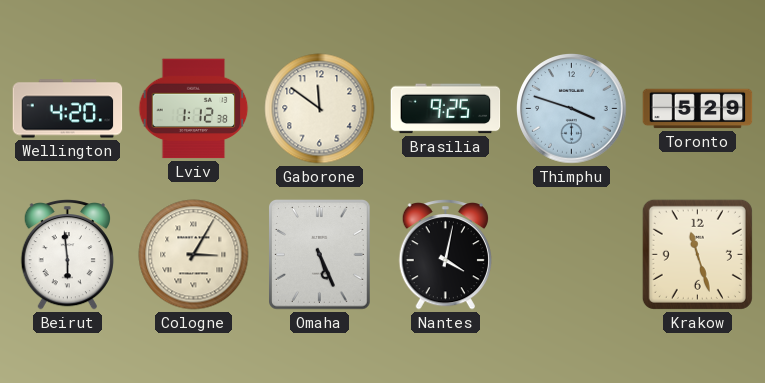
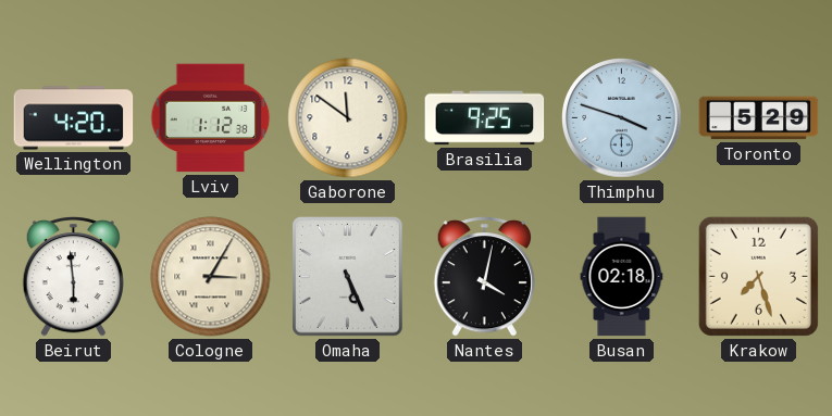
Busan: none -> 02:18
Krakow: 11:27 -> 7:27
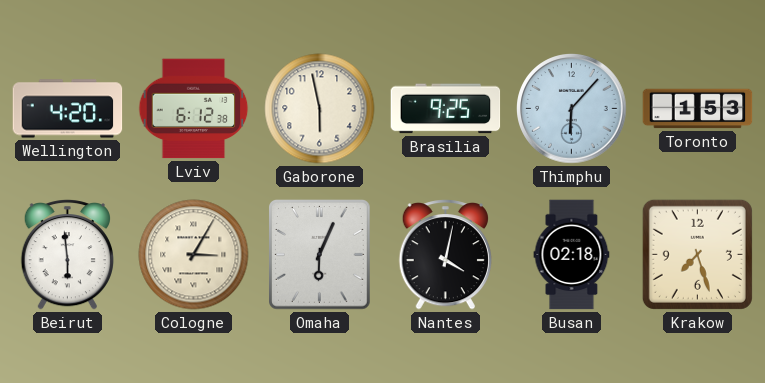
Lviv: 1:12 -> 6:12
Gaborone: 11:51 -> 5:58
Thimphu: 3:48 -> 6:07
Toronto: 5:29 -> 1:53
Omaha: 5:26 -> 6:04
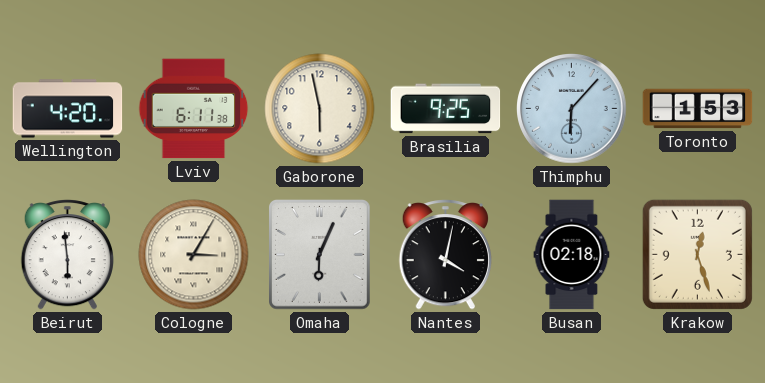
Lviv: 6:12 -> 6:11
Krakow: 7:27 -> 12:27
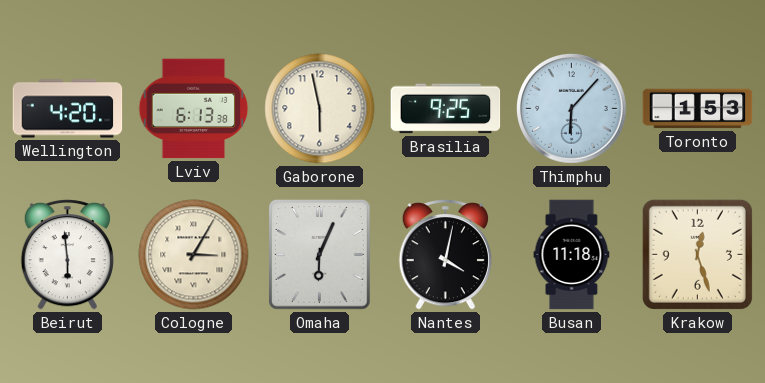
Lviv: 6:11 -> 6:13
Busan: 02:18 -> 11:18
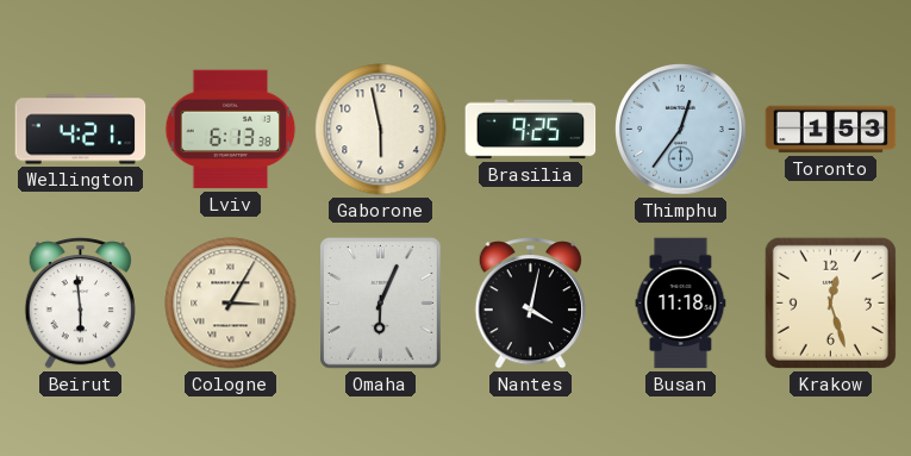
Wellington: 4:20 -> 4:21
Thimphu: 6:07 -> 12:36
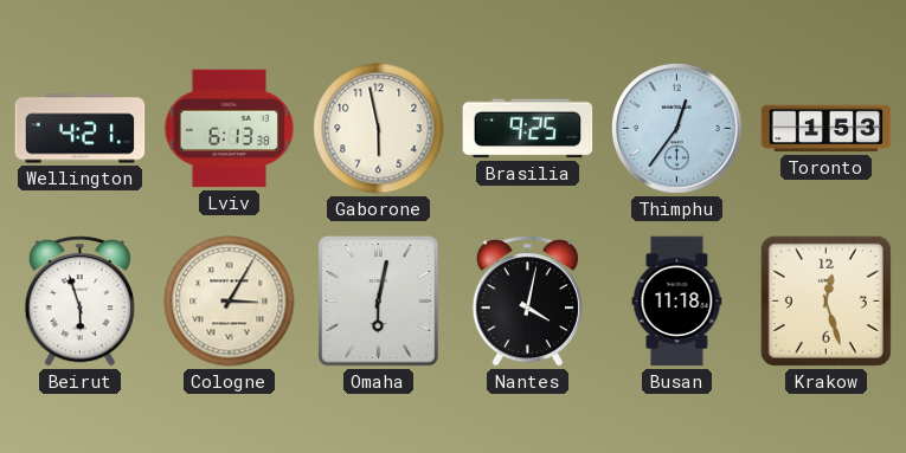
Beirut: 5:59 -> 5:57
Omaha: 6:04 -> 6:02
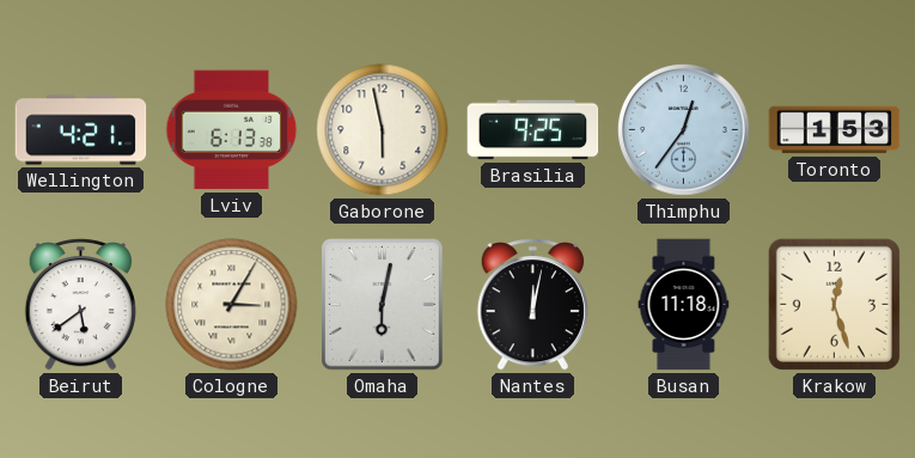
Beirut: 5:57 -> 5:39
Nantes: 4:02 -> 12:02
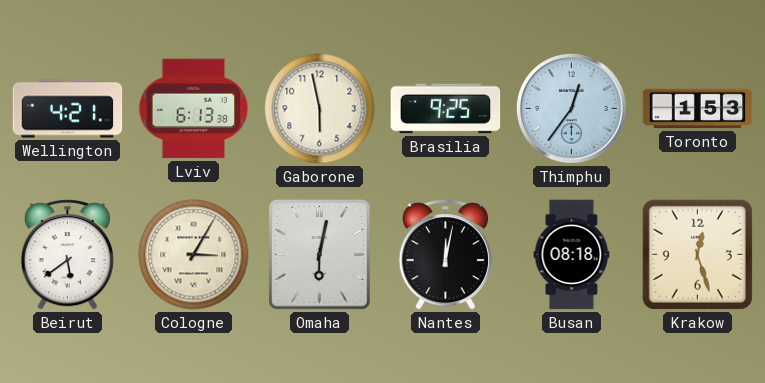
Busan: 11:18 -> 08:18
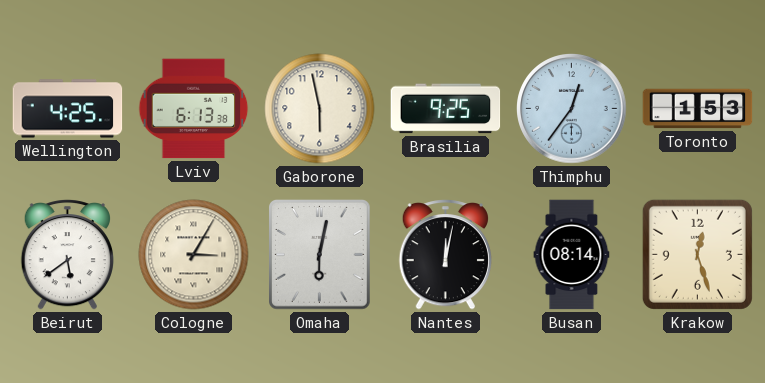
Wellington: 4:21 -> 4:25
Busan: 08:18 -> 08:14
